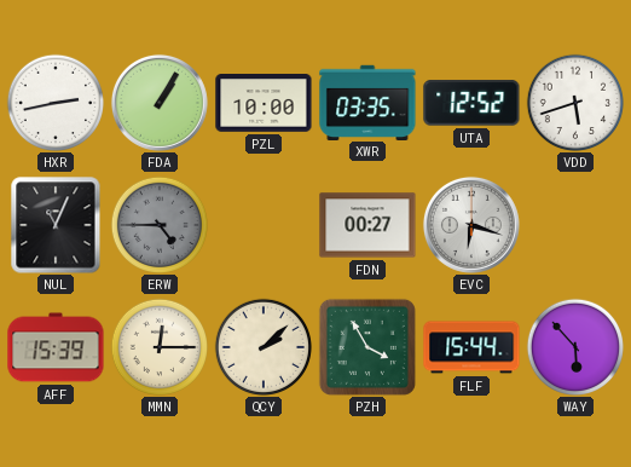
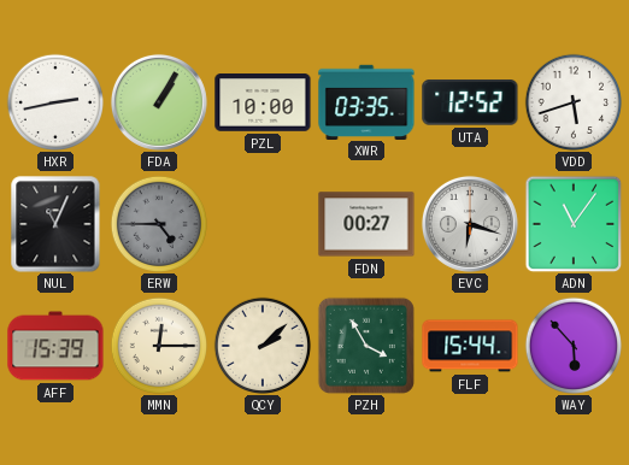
ADN: none -> 11:06
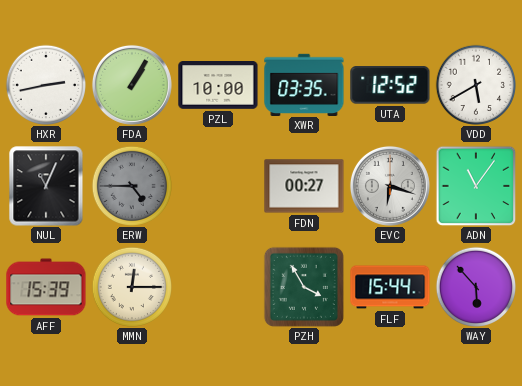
VDD: 5:42 -> 5:40
QCY: 2:08 -> none
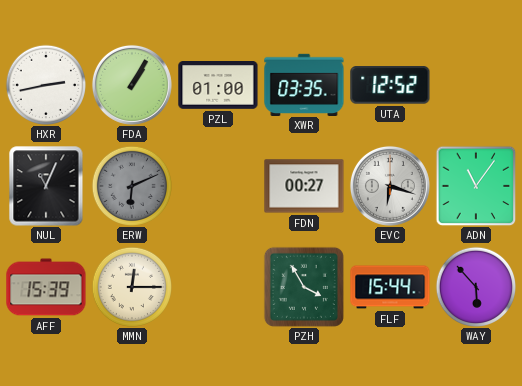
PZL: 10:00 -> 01:00
VDD: 5:40 -> none
ERW: 4:45 -> 6:11
